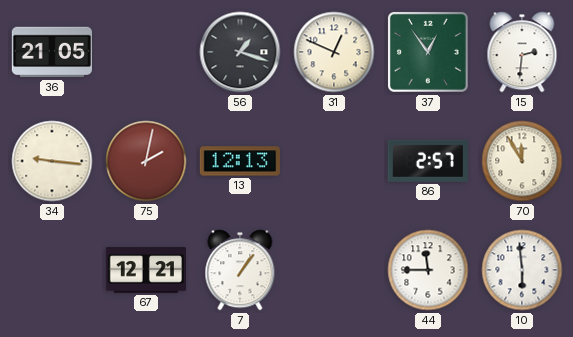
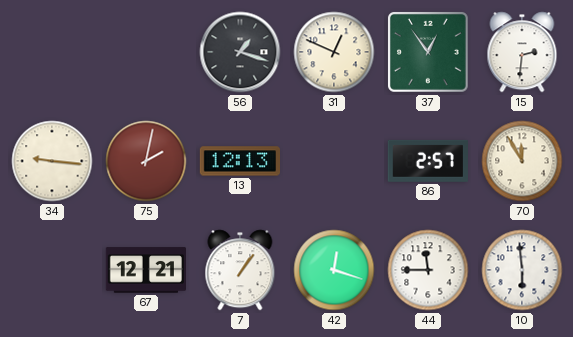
36: 21:05 -> none
42: none -> 12:18
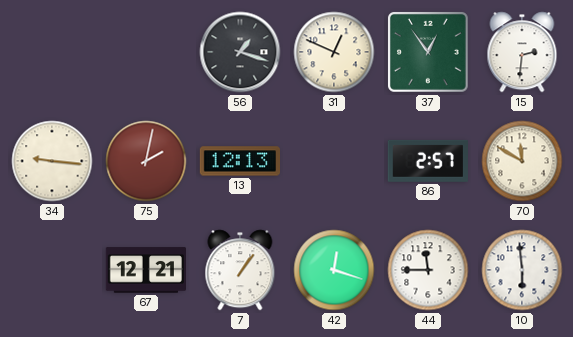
70: 11:55 -> 11:50
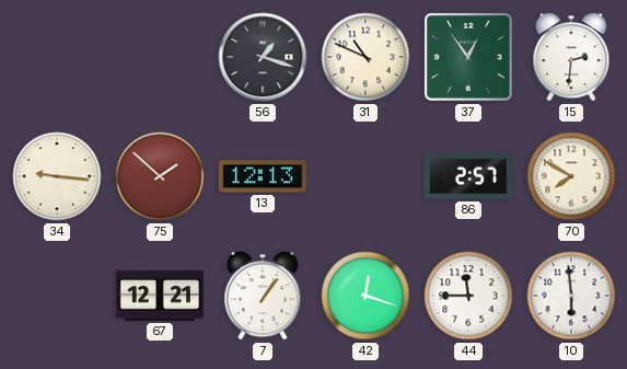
31: 12:49 -> 10:49
75: 2:02 -> 1:52
70: 11:50 -> 7:50
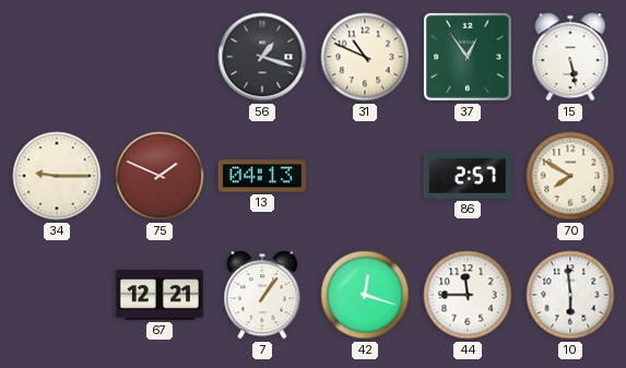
15: 2:31 -> 5:28
34: 9:16 -> 9:15
75: 1:52 -> 1:49
13: 12:13 -> 04:13
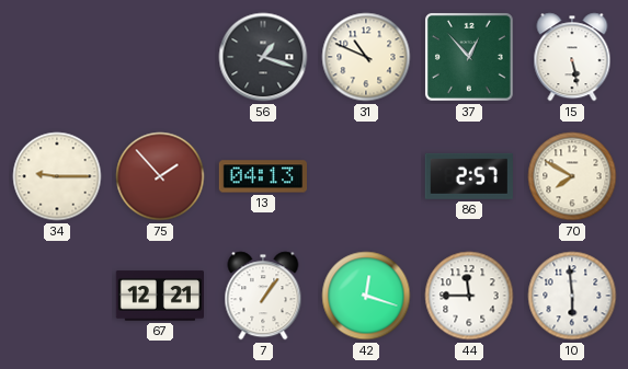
37: 12:54 -> 12:53
75: 1:49 -> 1:53
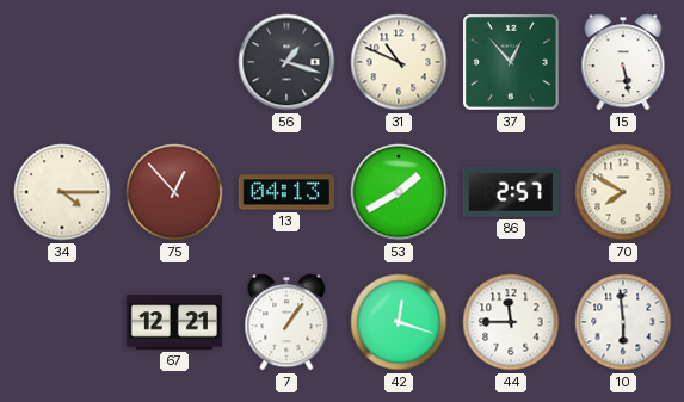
34: 9:15 -> 4:15
75: 1:53 -> 12:53
53: none -> 1:40
